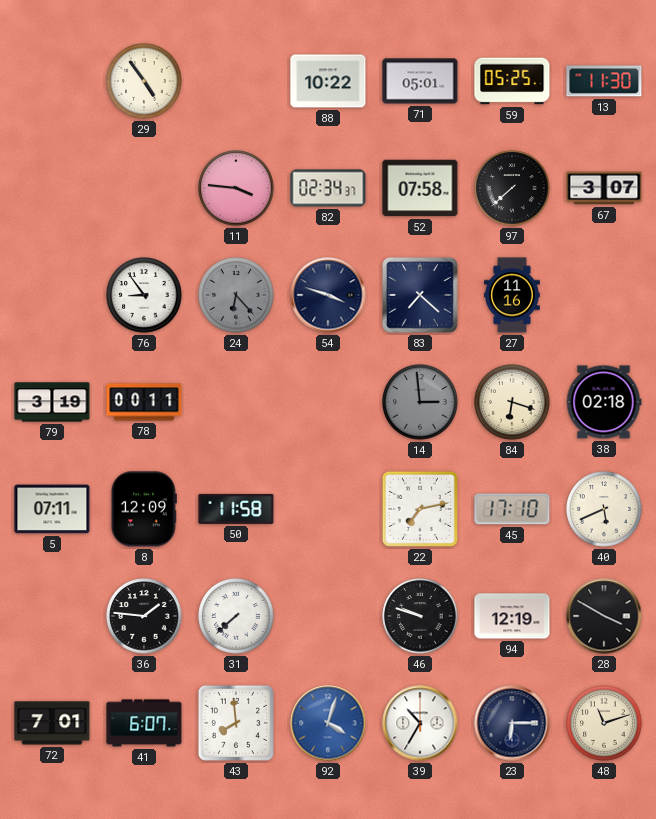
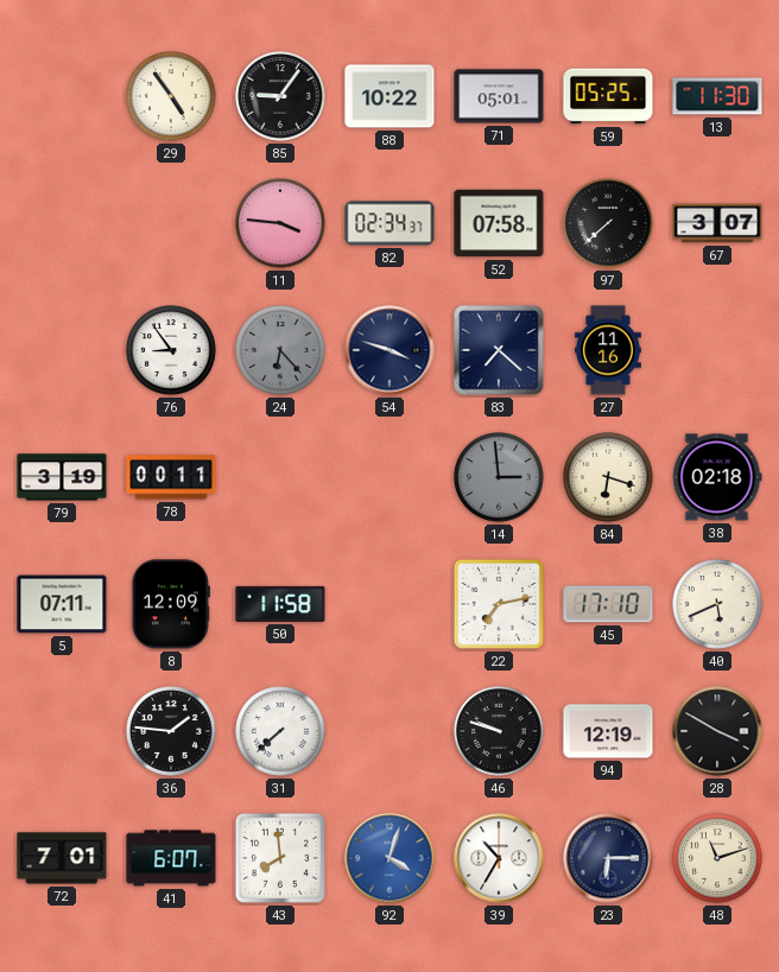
85: none -> 9:06
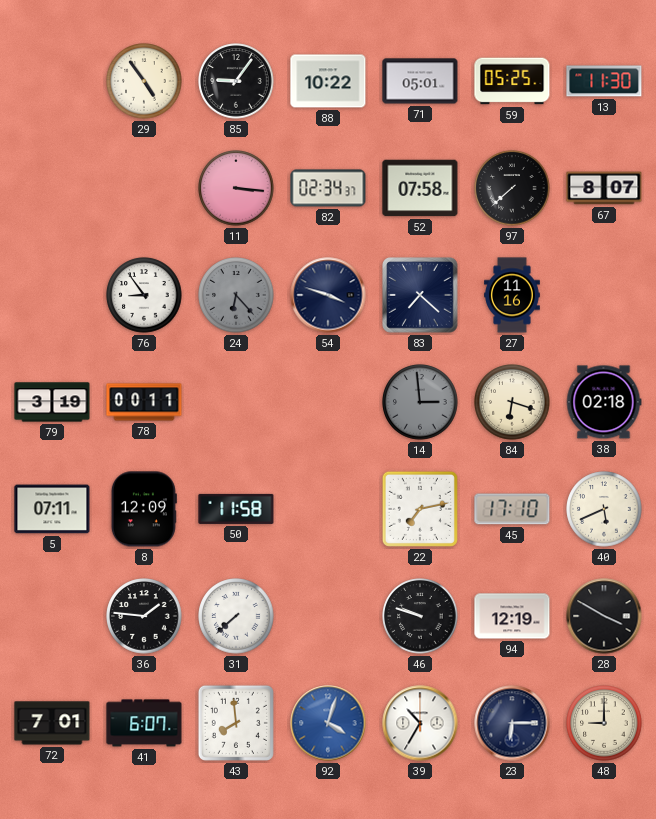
11: 3:46 -> 3:16
67: 3:07 -> 8:07
48: 11:12 -> 9:00
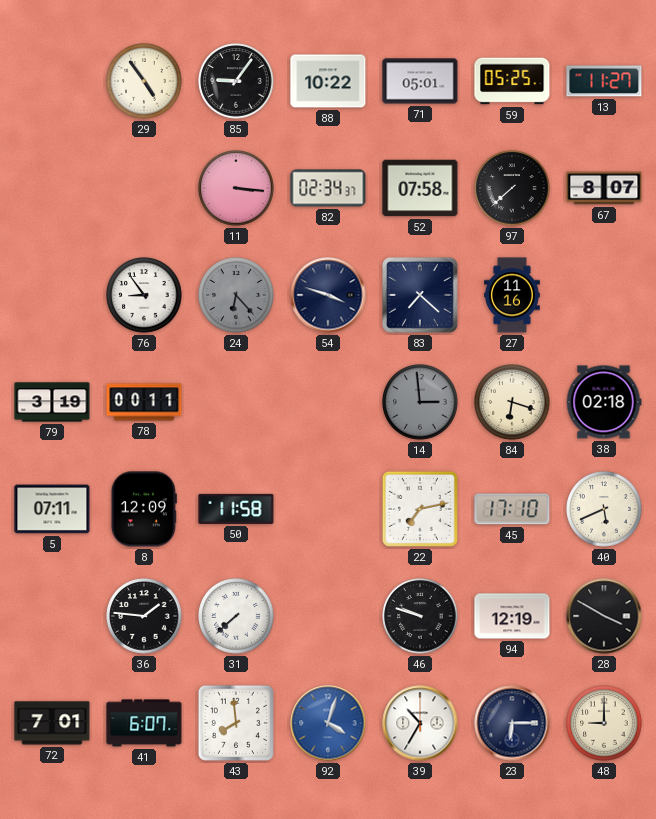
13: 11:30 -> 11:27
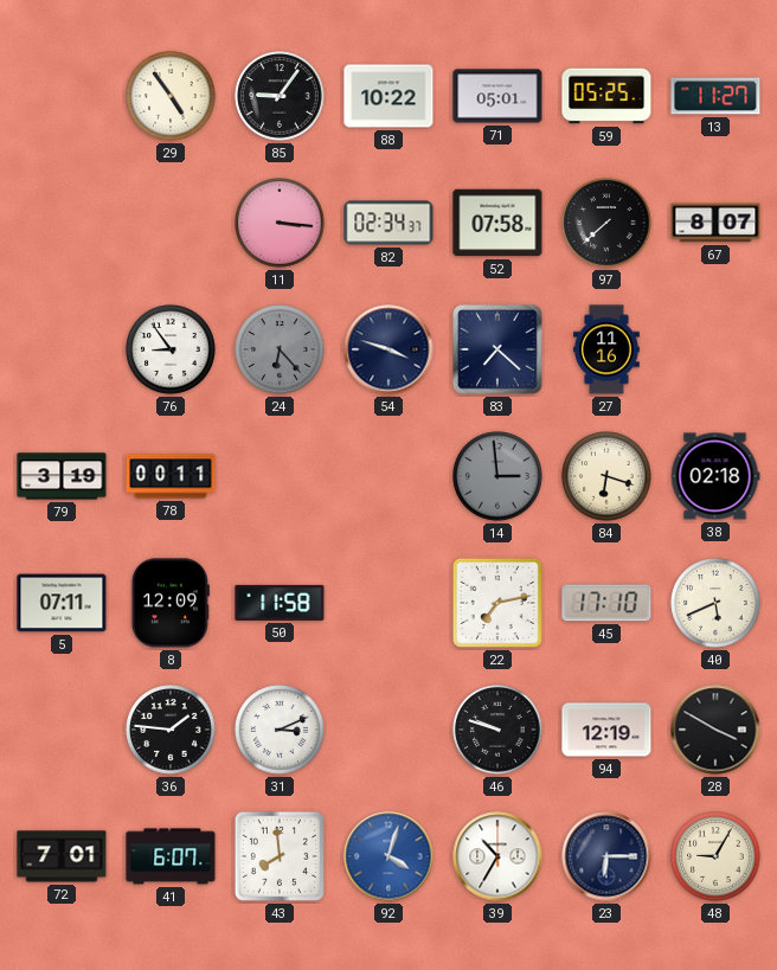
31: 7:38 -> 3:11
48: 9:00 -> 9:05
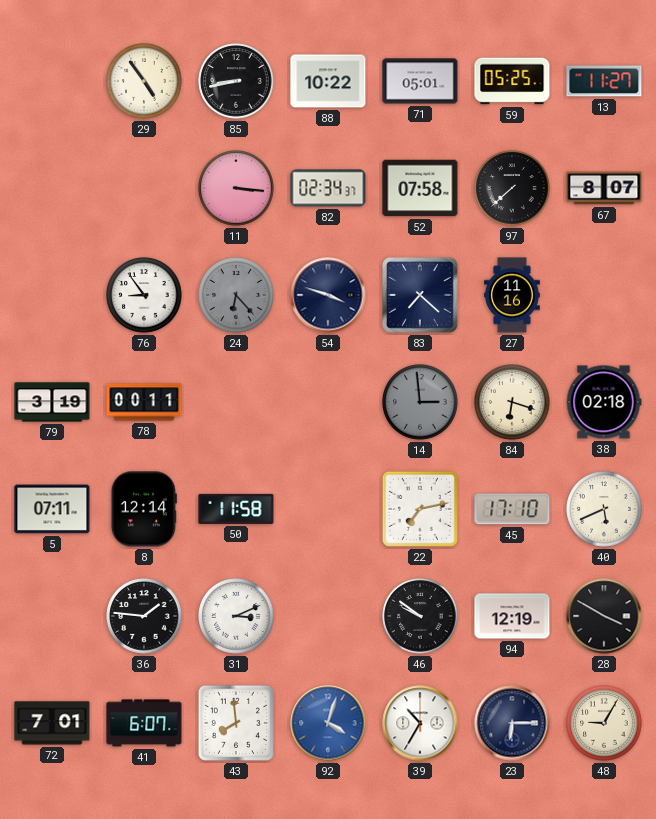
85: 9:06 -> 8:43
8: 12:09 -> 12:14
46: 9:48 -> 9:51
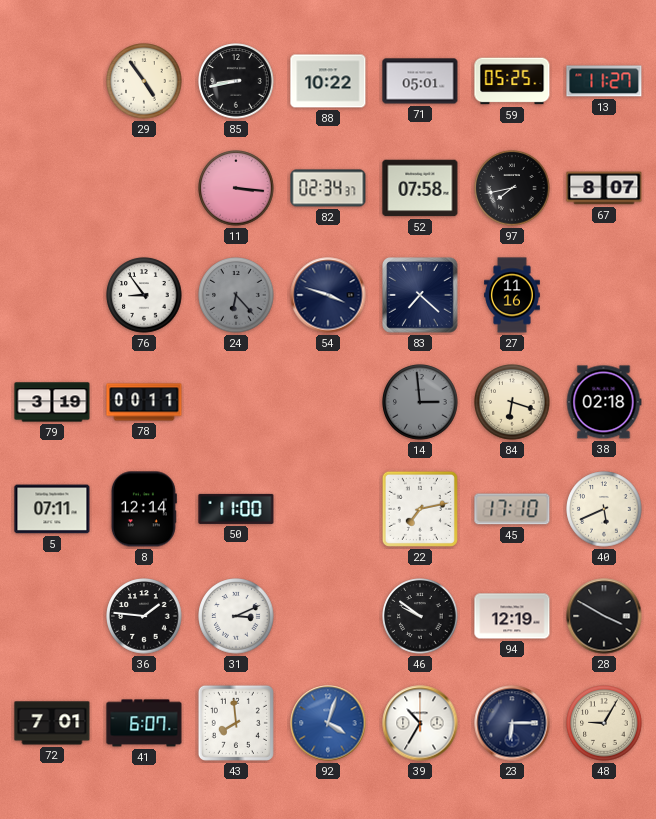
97: 7:38 -> 7:43
50: 11:58 -> 11:00
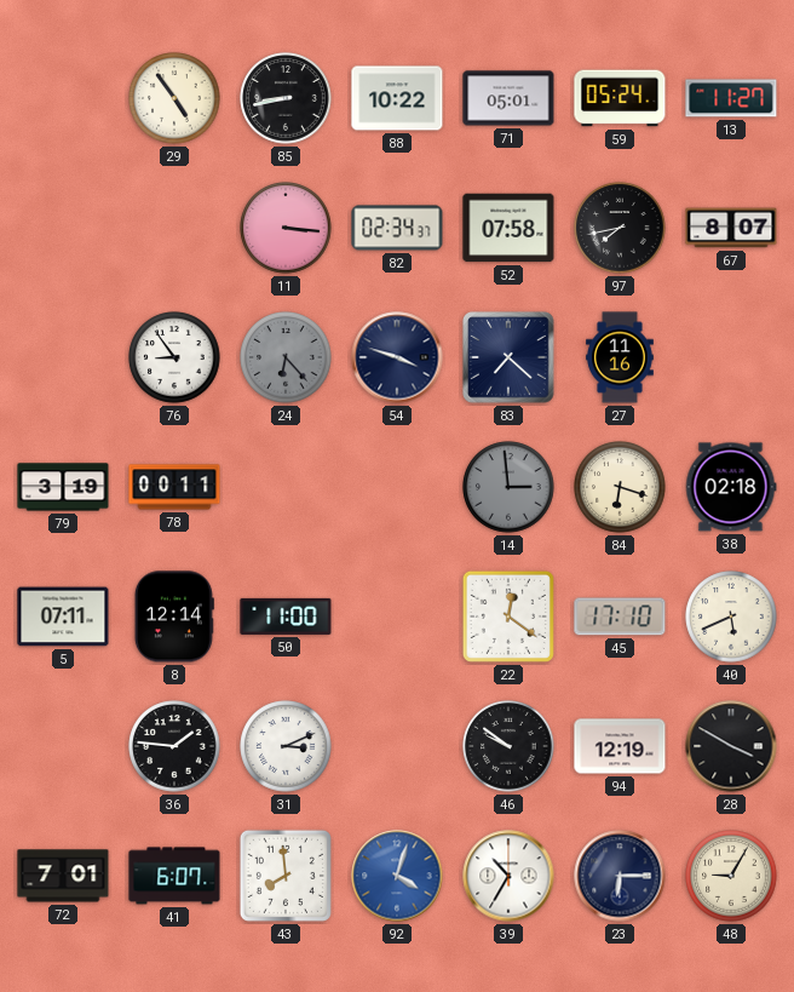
59: 05:25 -> 05:24
22: 7:13 -> 12:21
